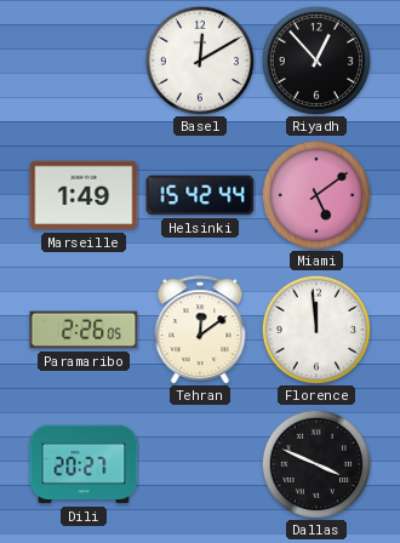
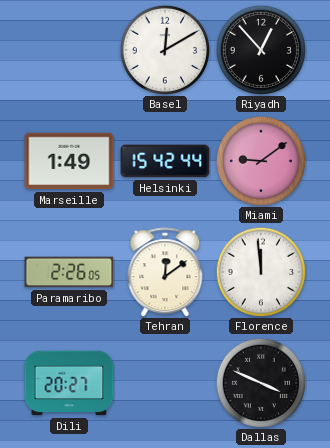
Miami: 5:09 -> 9:09
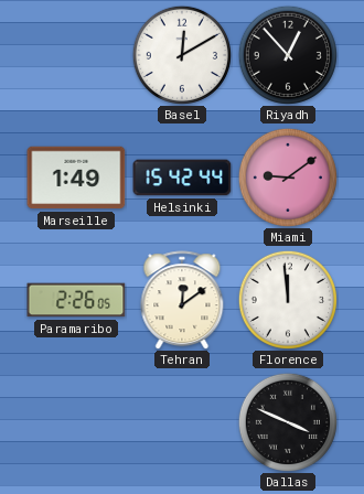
Dili: 20:27 -> none
